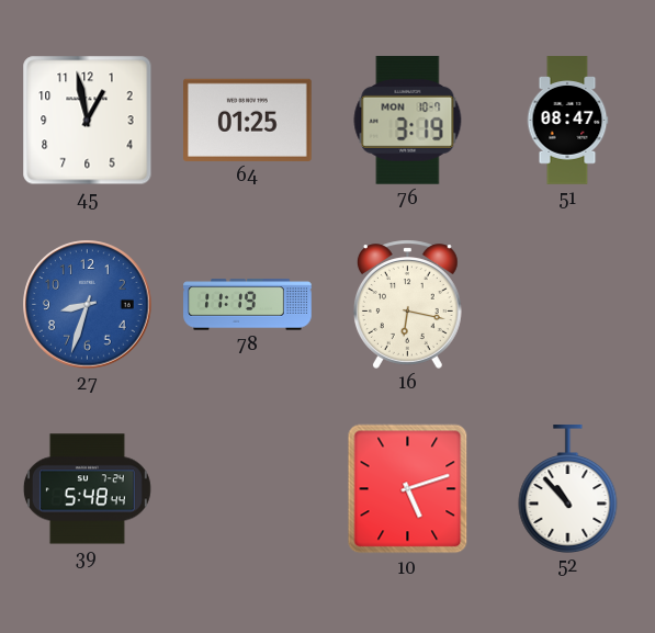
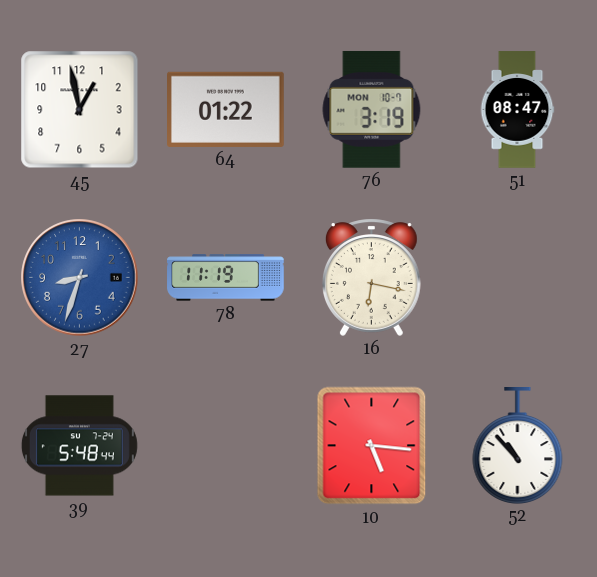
64: 01:25 -> 01:22
10: 5:12 -> 5:16
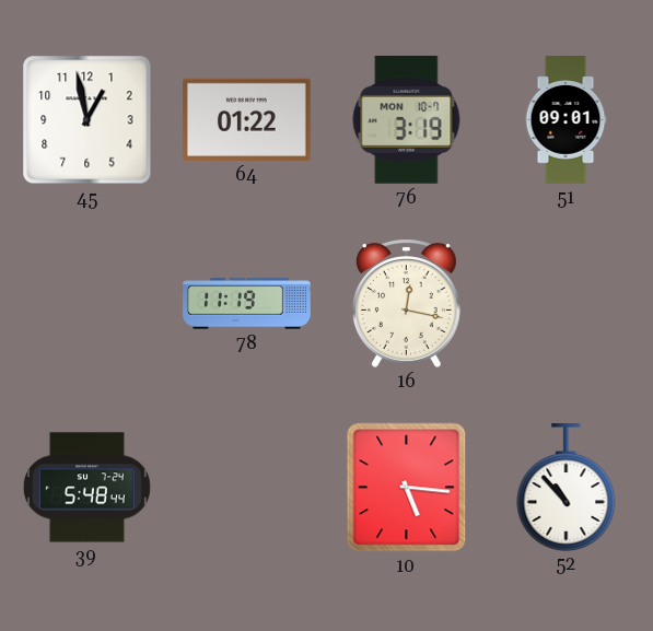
51: 08:47 -> 09:01
27: 8:33 -> none
16: 6:17 -> 12:17
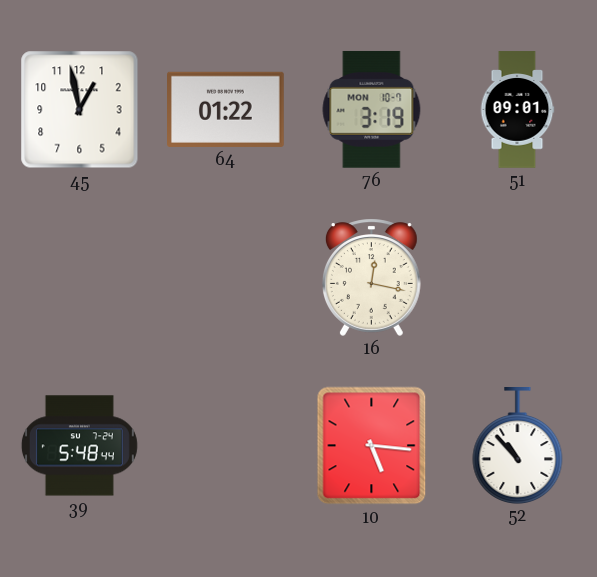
78: 11:19 -> none
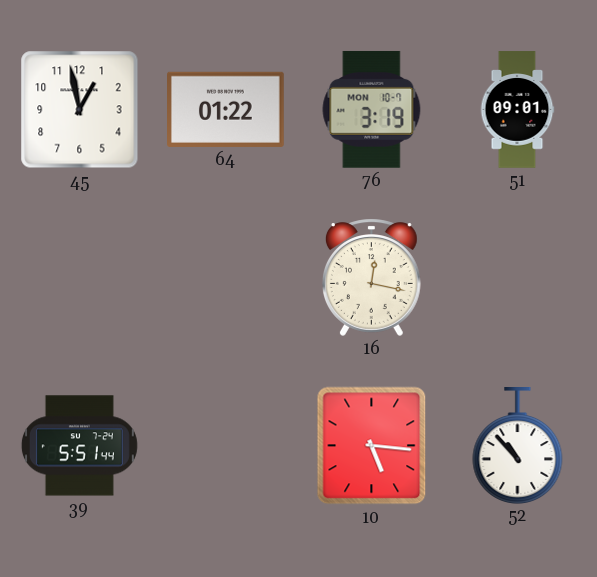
39: 5:48 -> 5:51
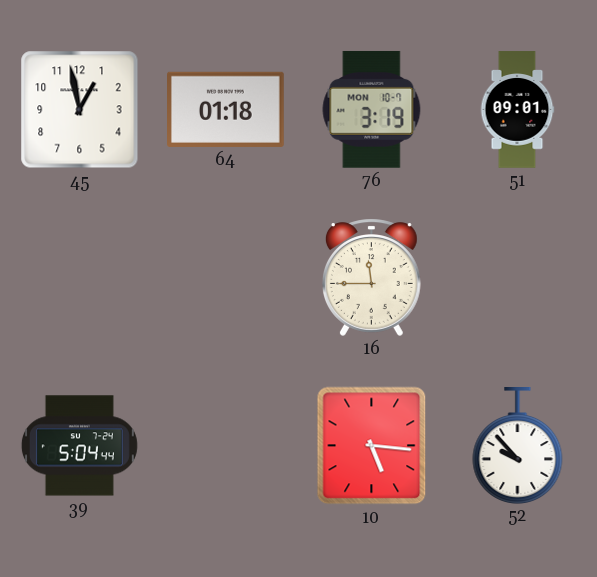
64: 01:22 -> 01:18
16: 12:17 -> 11:45
39: 5:51 -> 5:04
52: 10:53 -> 9:53
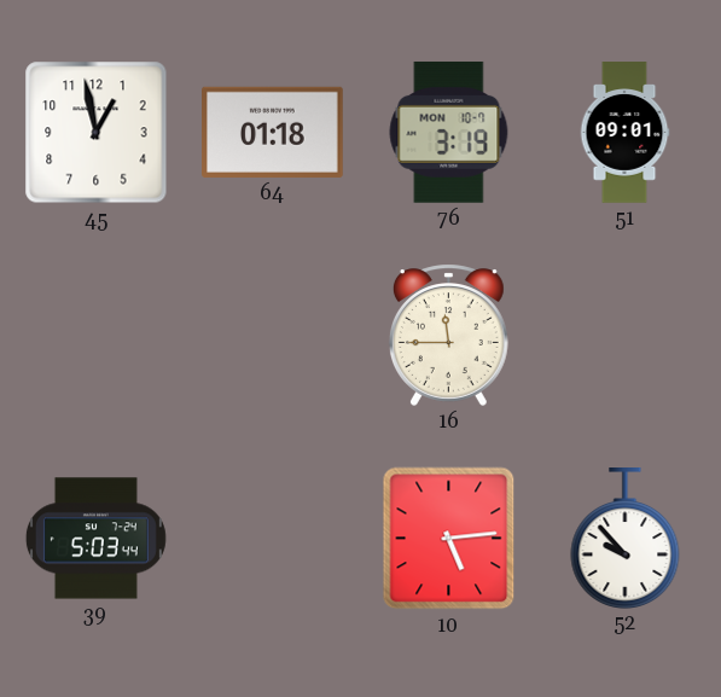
39: 5:04 -> 5:03
10: 5:16 -> 5:14
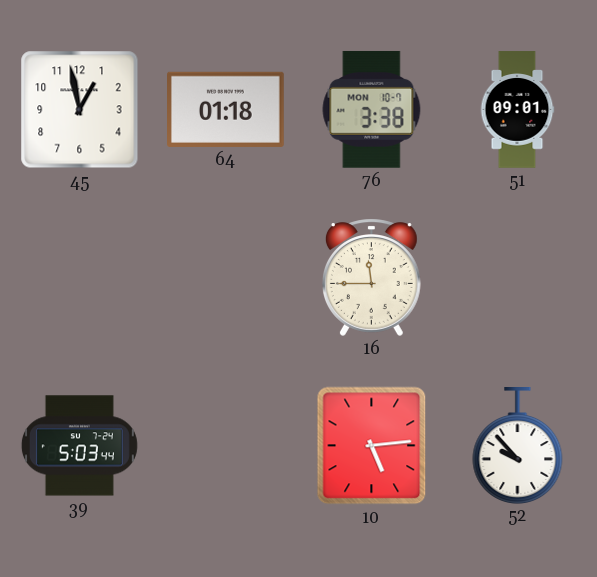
76: 3:19 -> 3:38
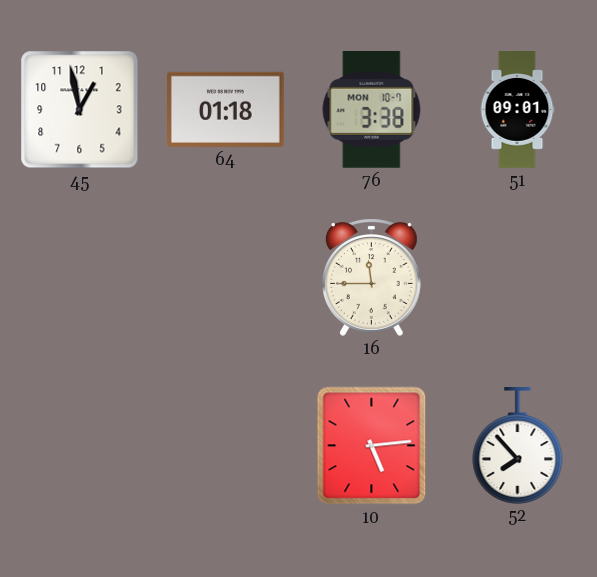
39: 5:03 -> none
52: 9:53 -> 7:53
